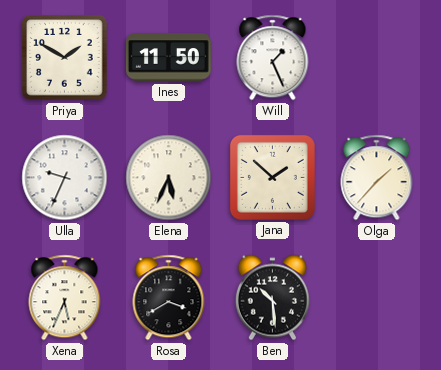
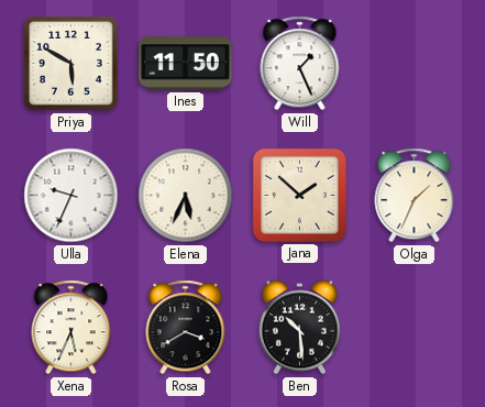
Priya: 1:50 -> 5:50
Olga: 1:37 -> 1:34
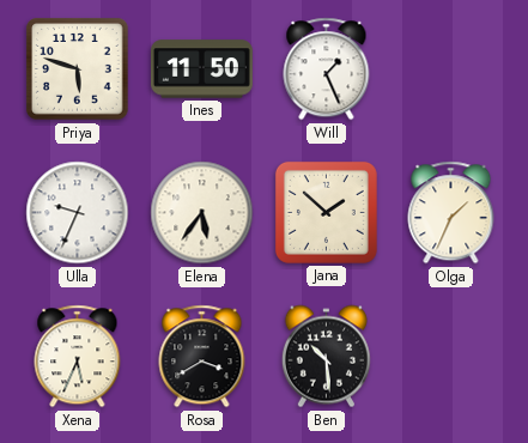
Priya: 5:50 -> 5:48
Elena: 5:34 -> 5:36
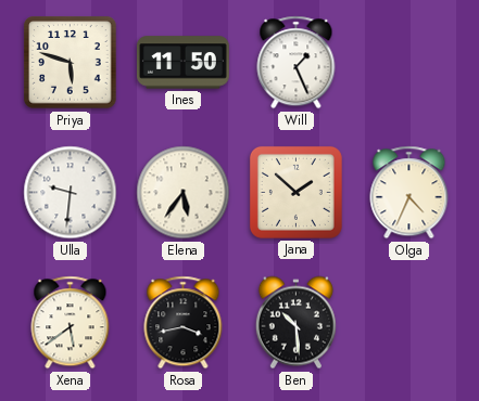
Ulla: 9:34 -> 9:31
Olga: 1:34 -> 4:34
Xena: 5:34 -> 5:39
Rosa: 3:40 -> 3:43
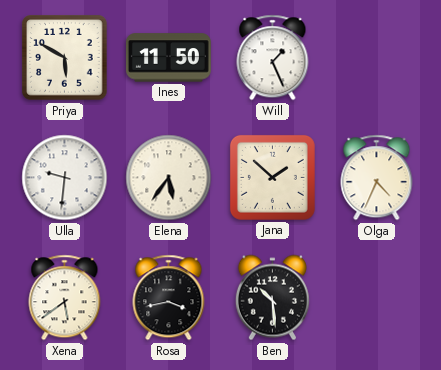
Priya: 5:48 -> 5:50
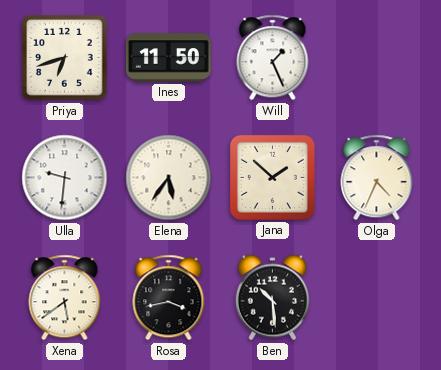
Priya: 5:50 -> 6:42
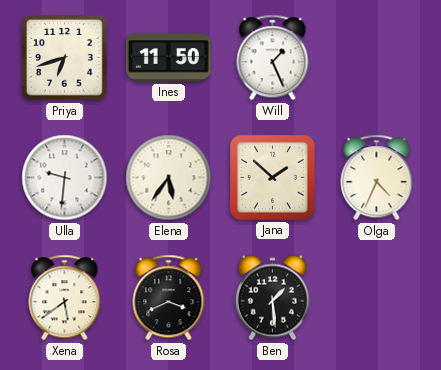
Rosa: 3:43 -> 3:41
Ben: 10:29 -> 1:29
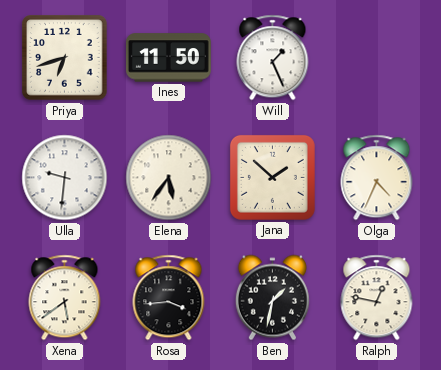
Rosa: 3:41 -> 3:44
Ben: 1:29 -> 1:32
Ralph: none -> 12:47
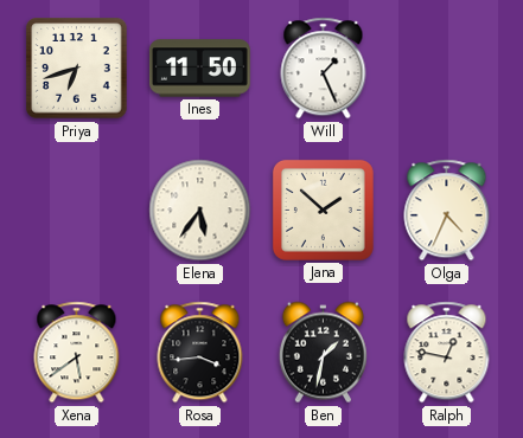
Ulla: 9:31 -> none
